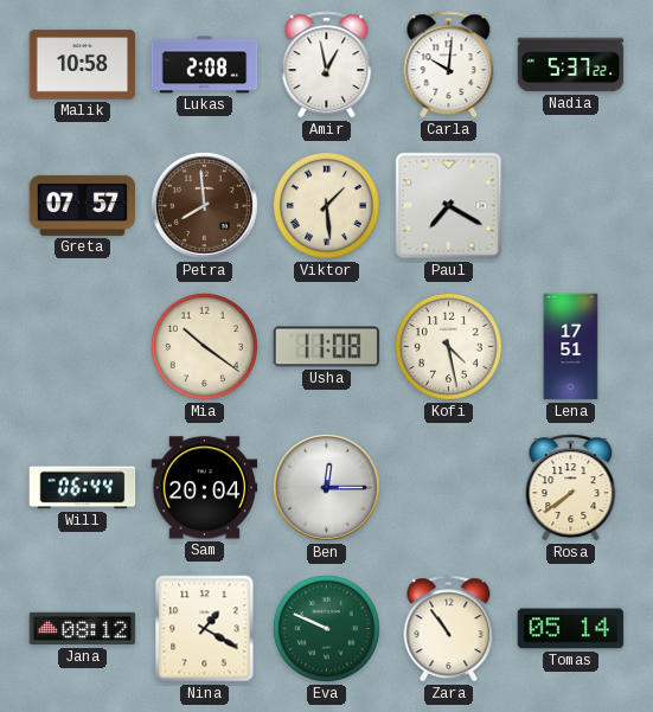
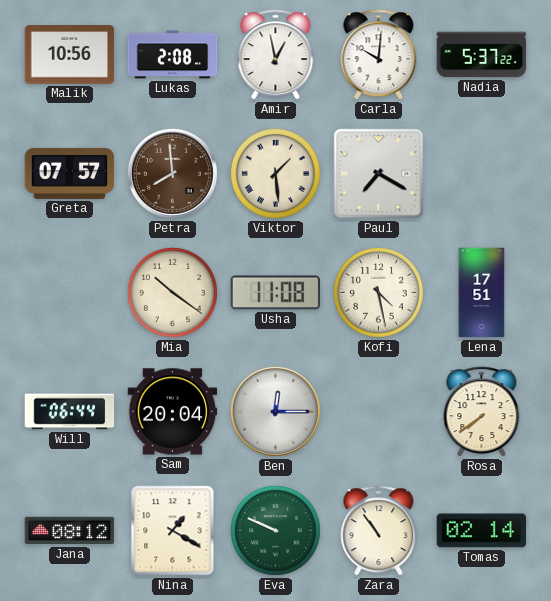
Malik: 10:58 -> 10:56
Tomas: 05:14 -> 02:14
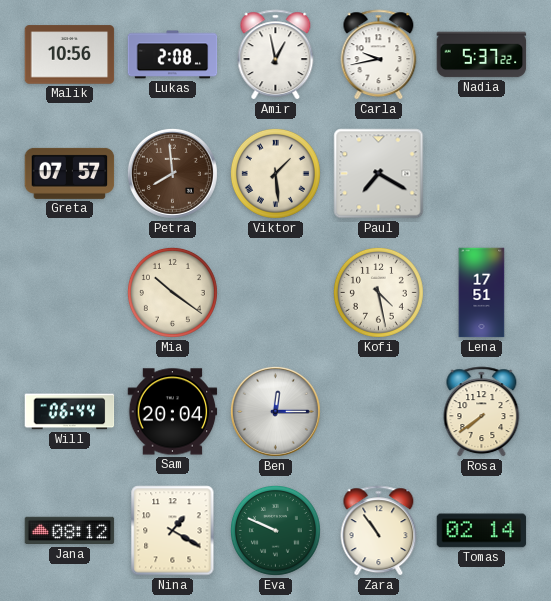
Carla: 10:01 -> 9:43
Usha: 11:08 -> none
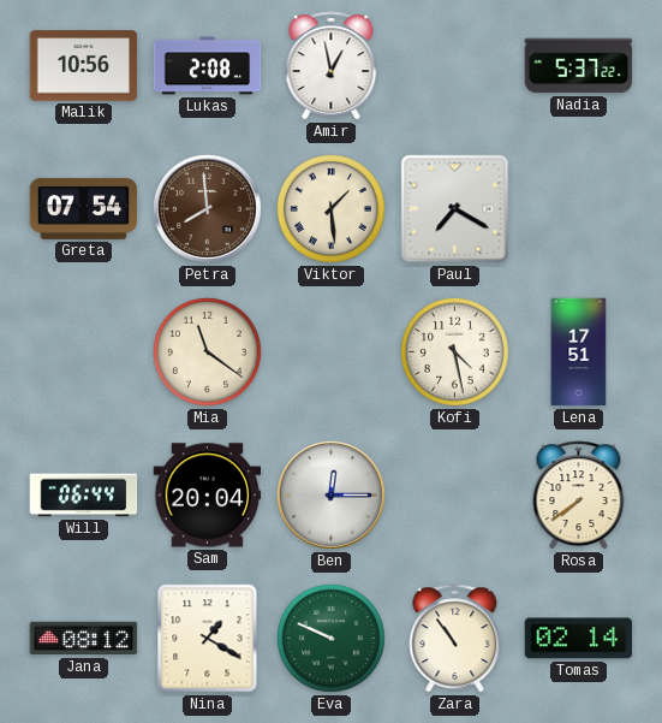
Carla: 9:43 -> none
Greta: 07:57 -> 07:54
Mia: 10:21 -> 11:21
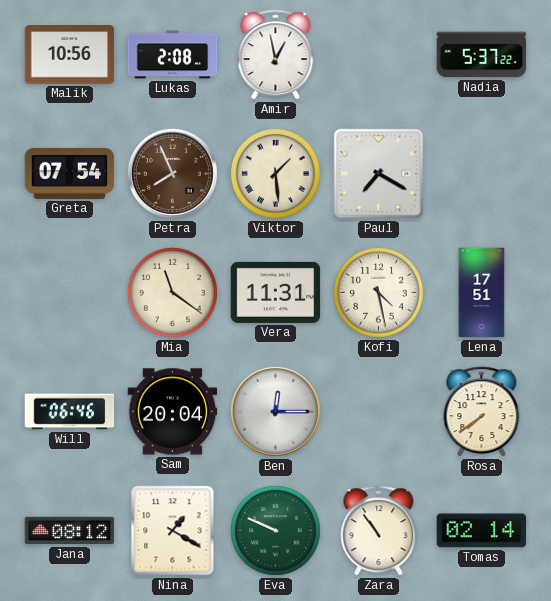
Petra: 7:59 -> 7:56
Vera: none -> 11:31
Will: 06:44 -> 06:46
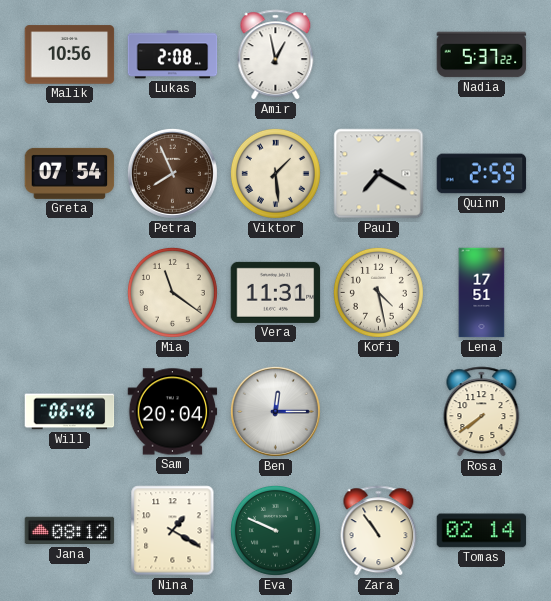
Quinn: none -> 2:59
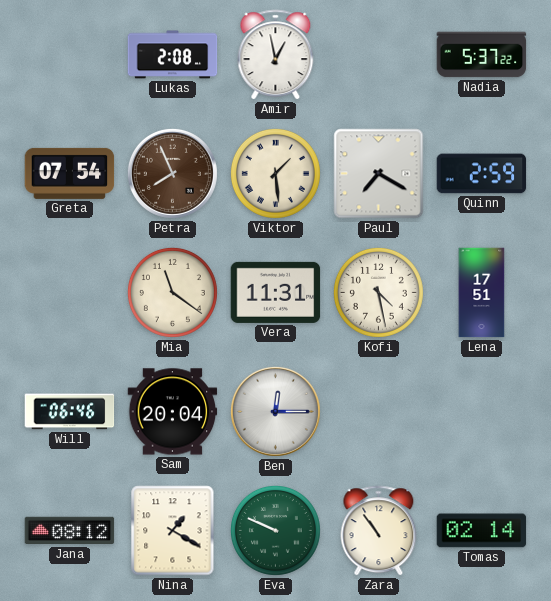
Malik: 10:56 -> none
Rosa: 7:39 -> none
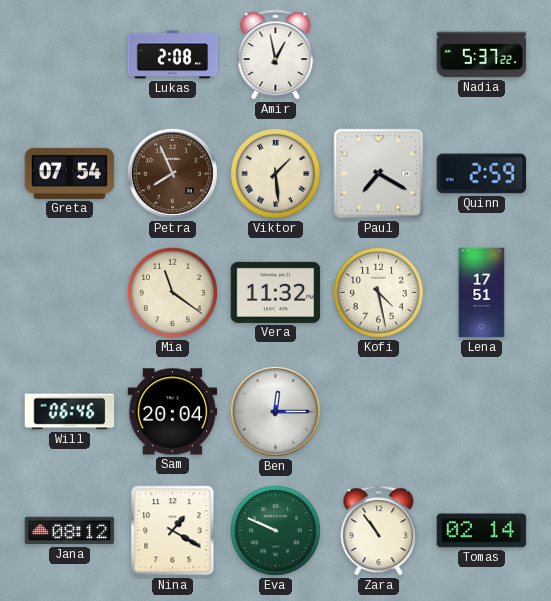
Vera: 11:31 -> 11:32
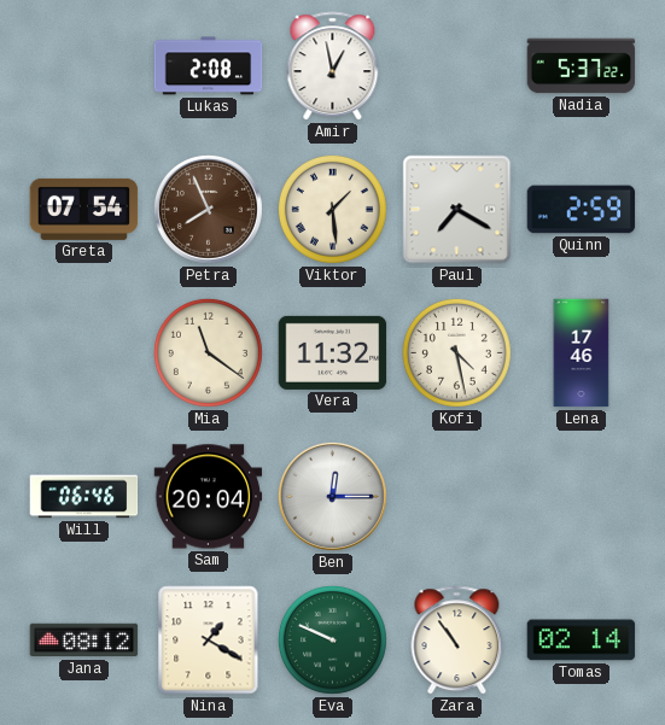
Lena: 17:51 -> 17:46
